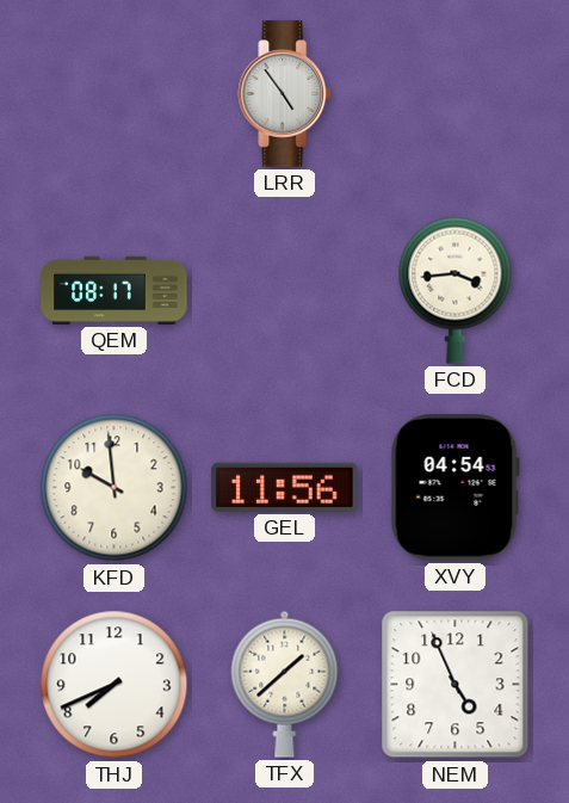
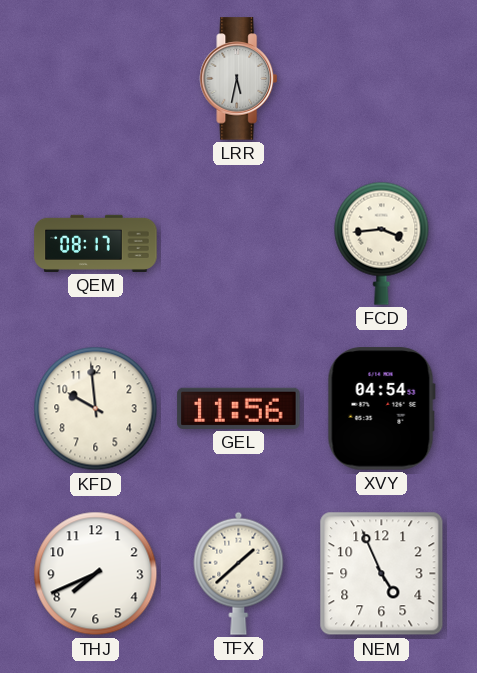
LRR: 4:54 -> 5:32
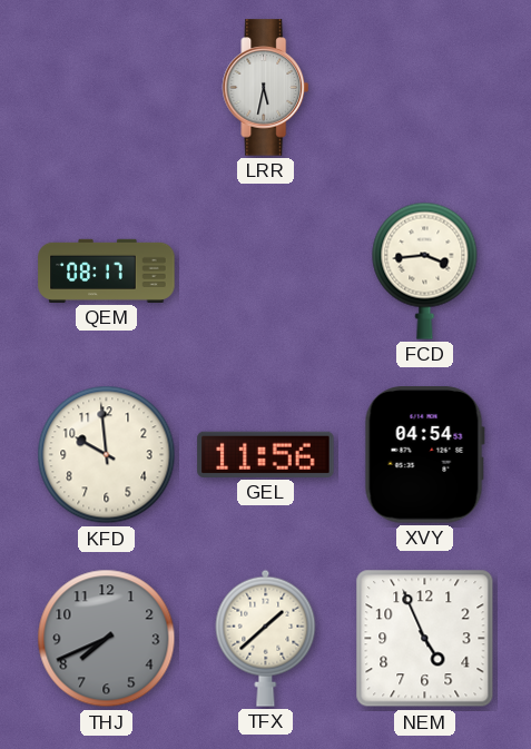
THJ dial: white -> grey
